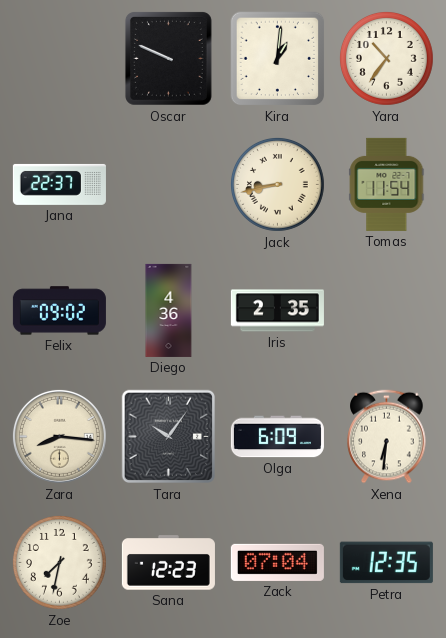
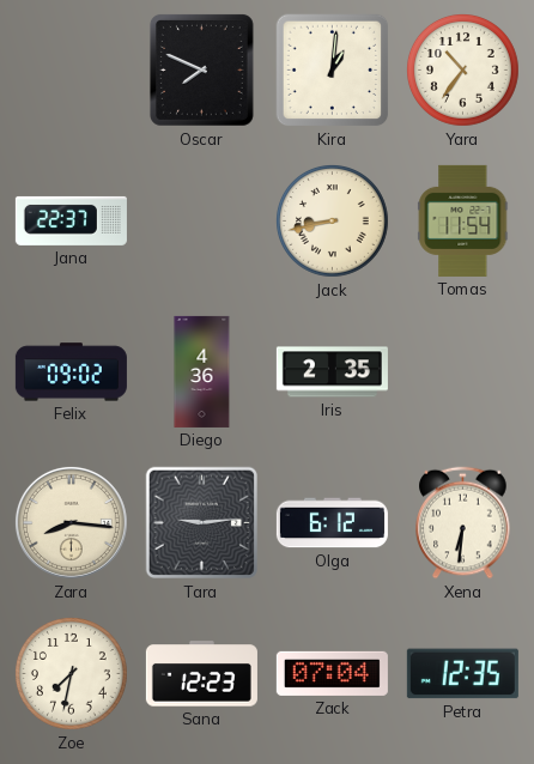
Oscar: 9:49 -> 7:49
Tara: 10:06 -> 9:14
Olga: 6:09 -> 6:12
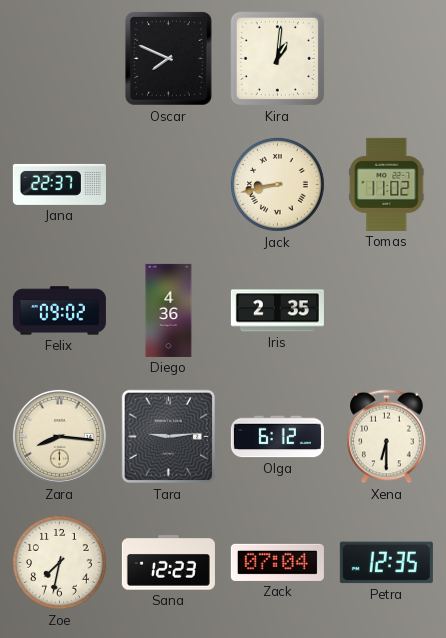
Yara: 10:36 -> none
Tomas: 11:54 -> 11:02
Xena: 6:31 -> 6:30
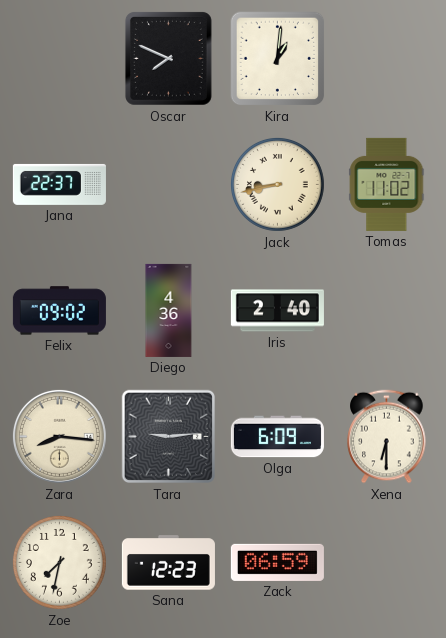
Iris: 2:35 -> 2:40
Olga: 6:12 -> 6:09
Zack: 07:04 -> 06:59
Petra: 12:35 -> none
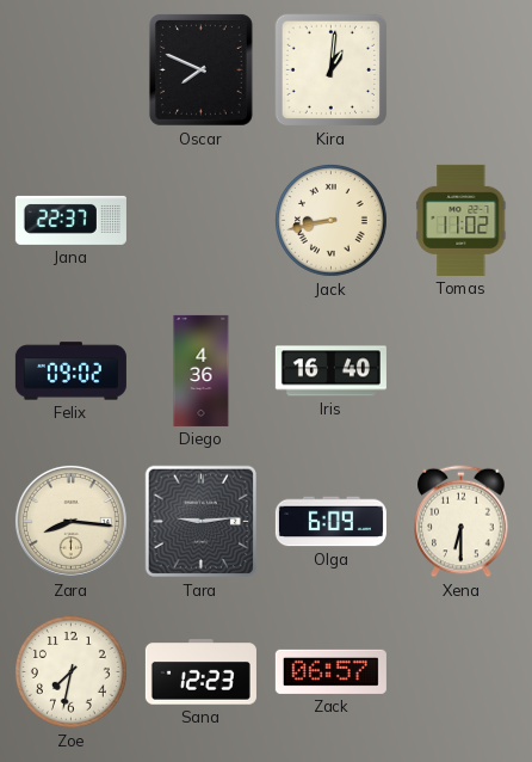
Iris: 2:40 -> 16:40
Zack: 06:59 -> 06:57
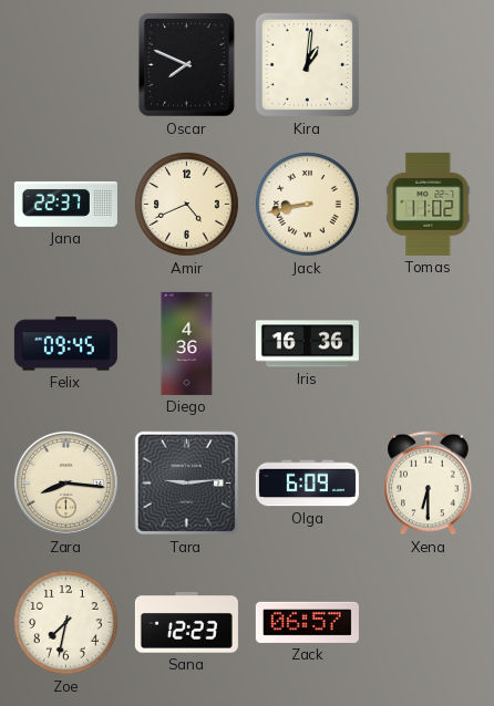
Amir: none -> 4:41
Felix: 09:02 -> 09:45
Iris: 16:40 -> 16:36
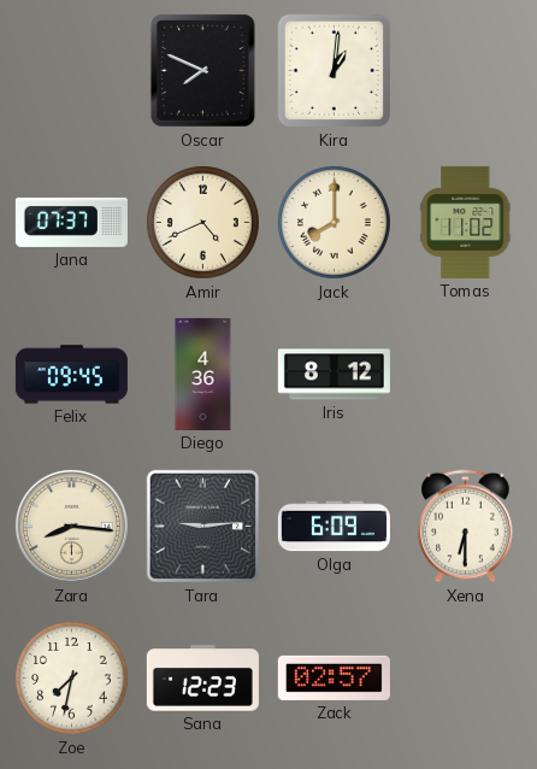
Jana: 22:37 -> 07:37
Jack: 8:43 -> 8:00
Iris: 16:36 -> 8:12
Zack: 06:57 -> 02:57
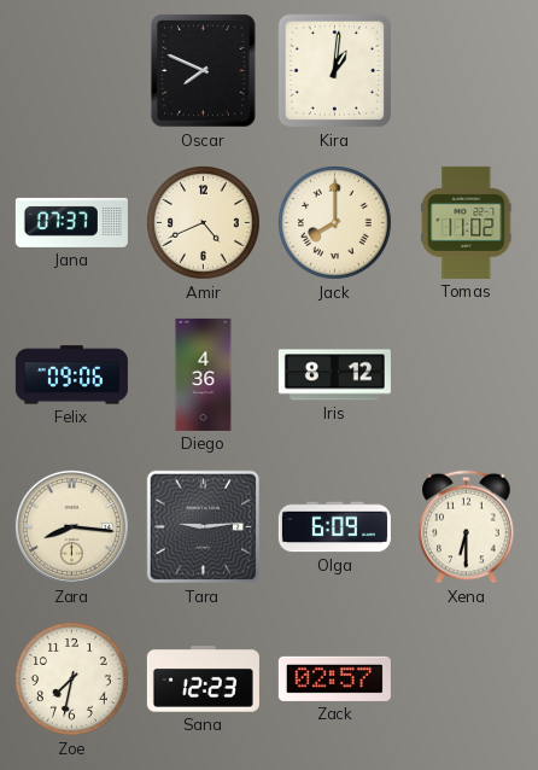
Felix: 09:45 -> 09:06
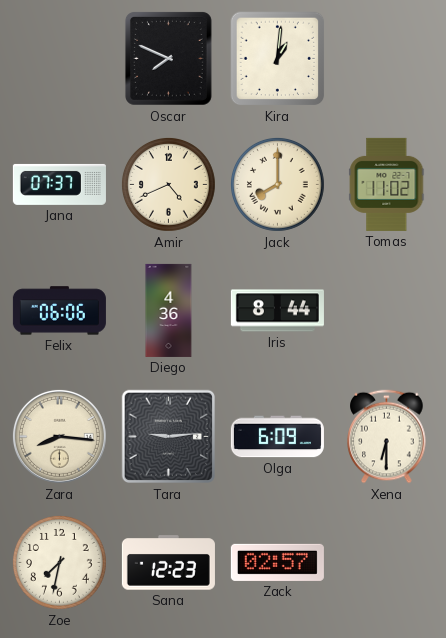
Felix: 09:06 -> 06:06
Iris: 8:12 -> 8:44
